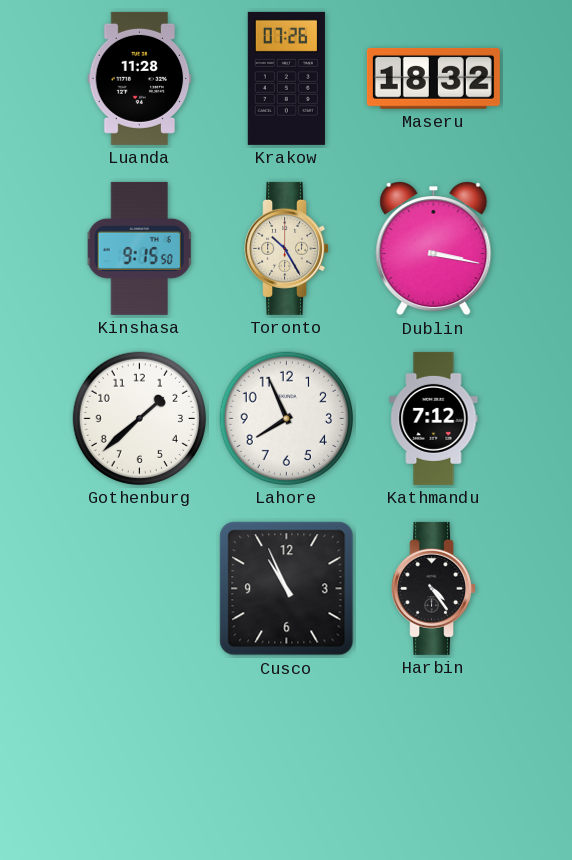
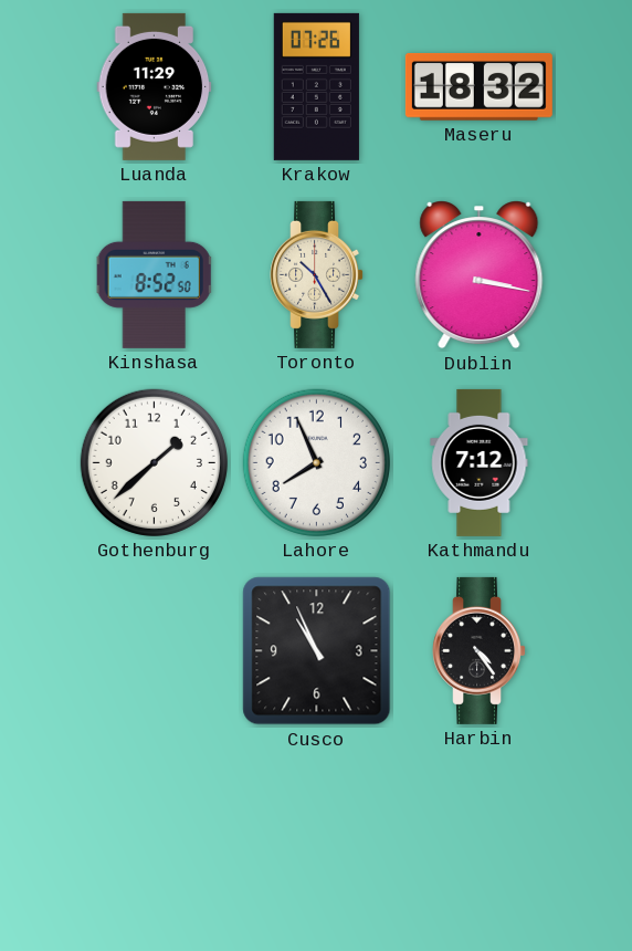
Luanda: 11:28 -> 11:29
Kinshasa: 9:15 -> 8:52
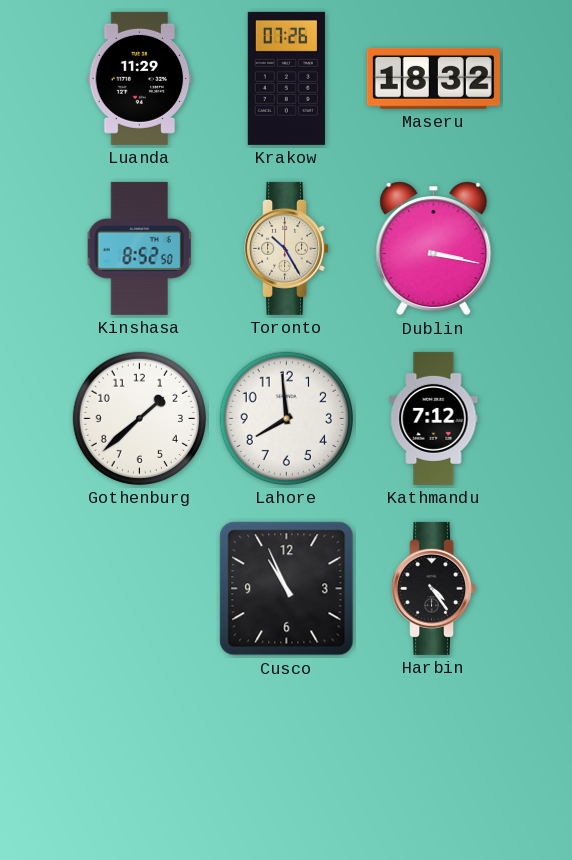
Lahore: 7:56 -> 7:59
